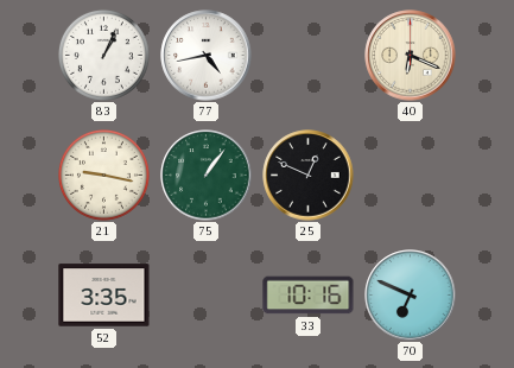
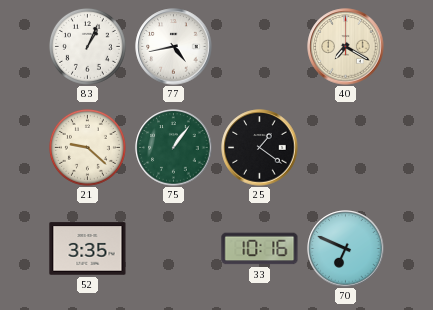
40: 6:19 -> 7:20
21: 9:17 -> 9:22
25: 12:49 -> 1:21
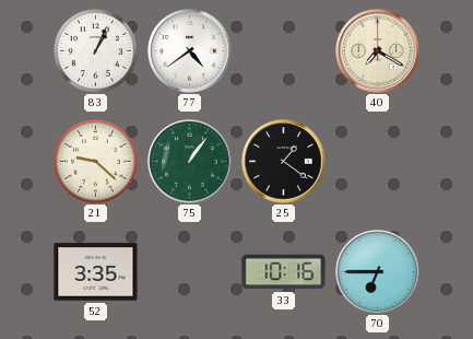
77: 4:43 -> 4:39
70: 6:49 -> 6:45
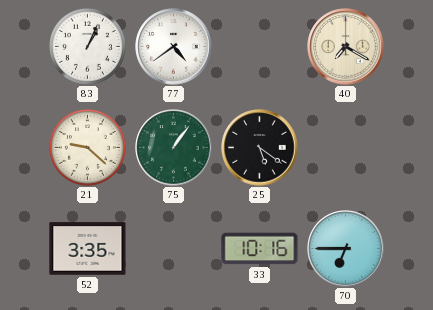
25: 1:21 -> 5:21
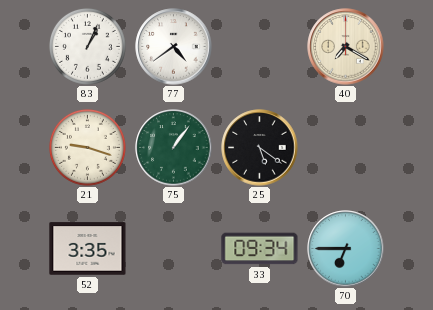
21: 9:22 -> 9:18
33: 10:16 -> 09:34
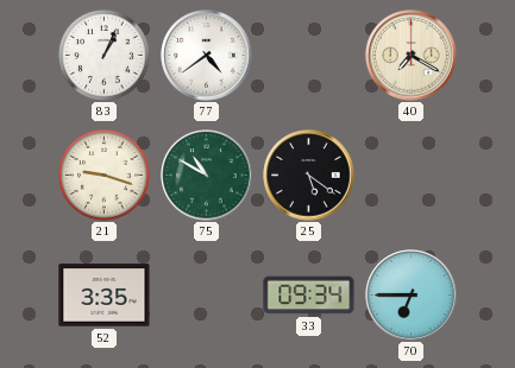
75: 1:06 -> 10:50
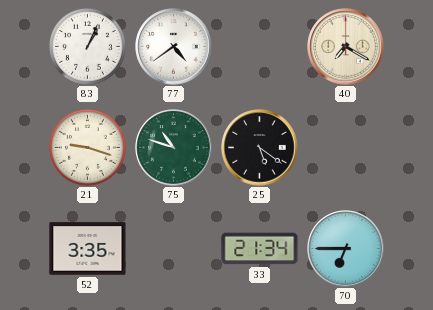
75: 10:50 -> 10:48
33: 09:34 -> 21:34
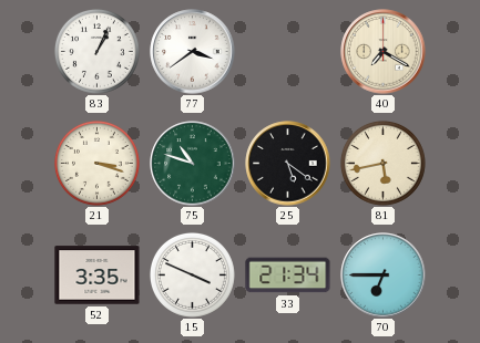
77: 4:39 -> 3:39
21: 9:18 -> 3:18
81: none -> 5:43
15: none -> 3:49
